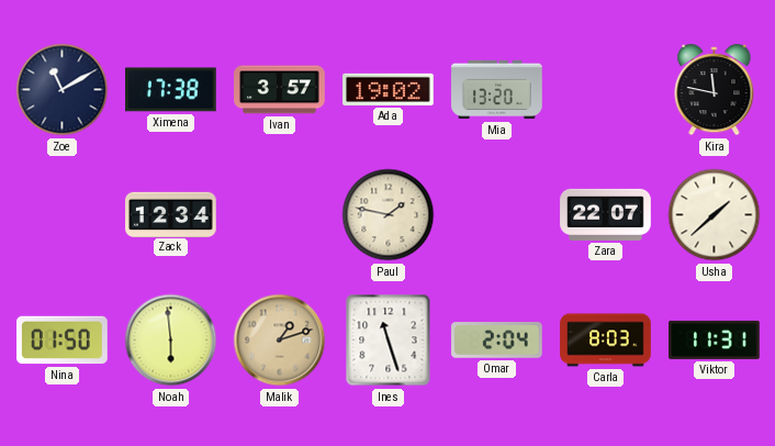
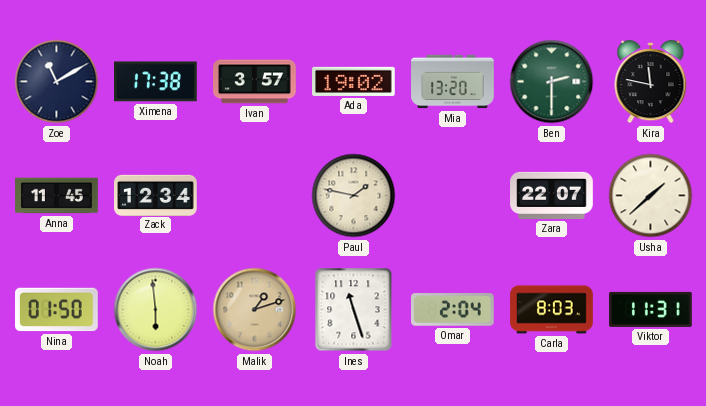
Ben: none -> 2:30
Anna: none -> 11:45
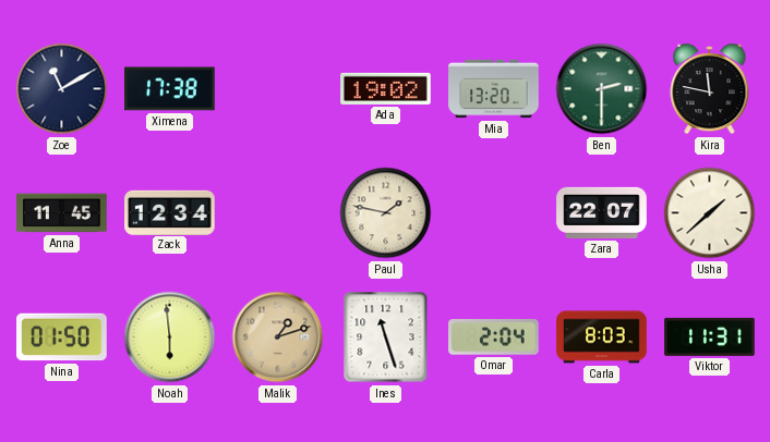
Ivan: 3:57 -> none
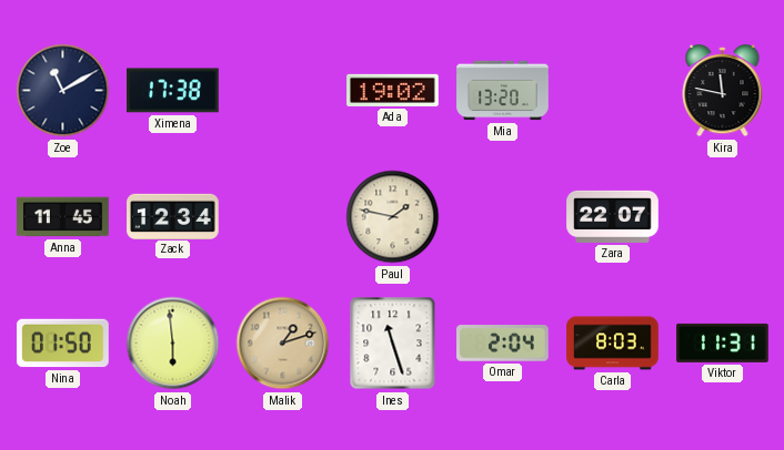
Ben: 2:30 -> none
Usha: 1:38 -> none
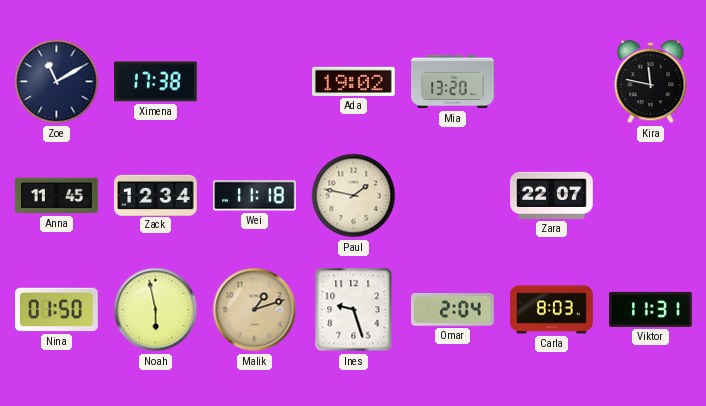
Wei: none -> 11:18
Noah: 5:59 -> 5:58
Ines: 11:27 -> 9:27
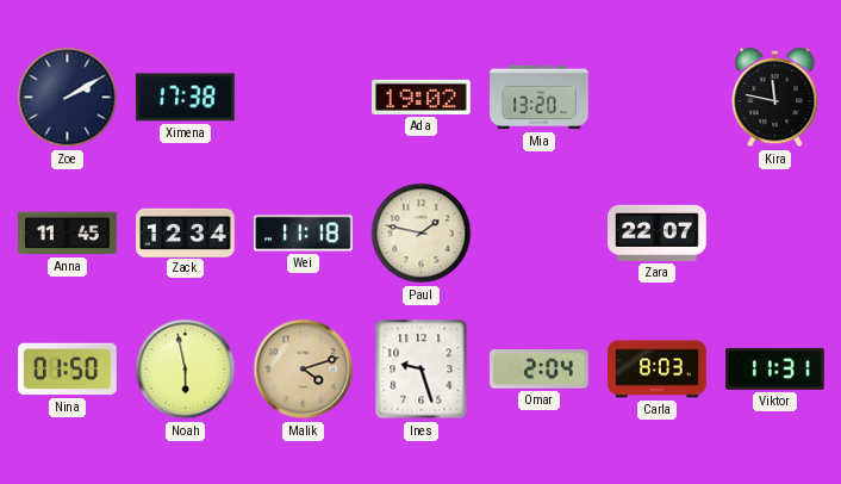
Zoe: 11:10 -> 2:10
Malik: 1:12 -> 4:12
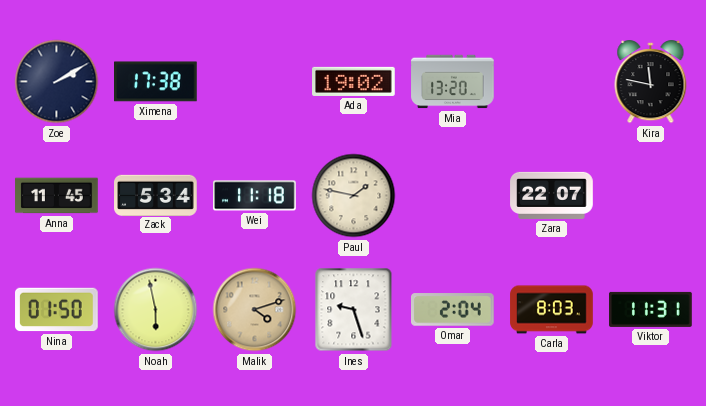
Zack: 12:34 -> 5:34
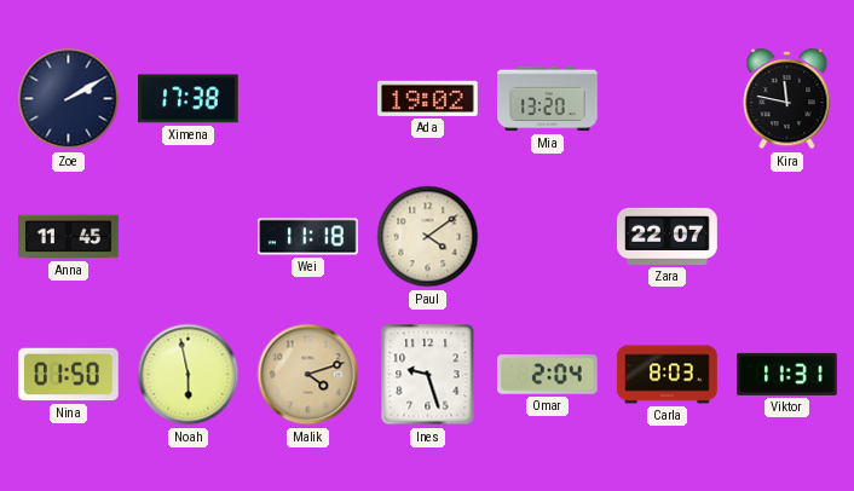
Zack: 5:34 -> none
Paul: 1:47 -> 4:09
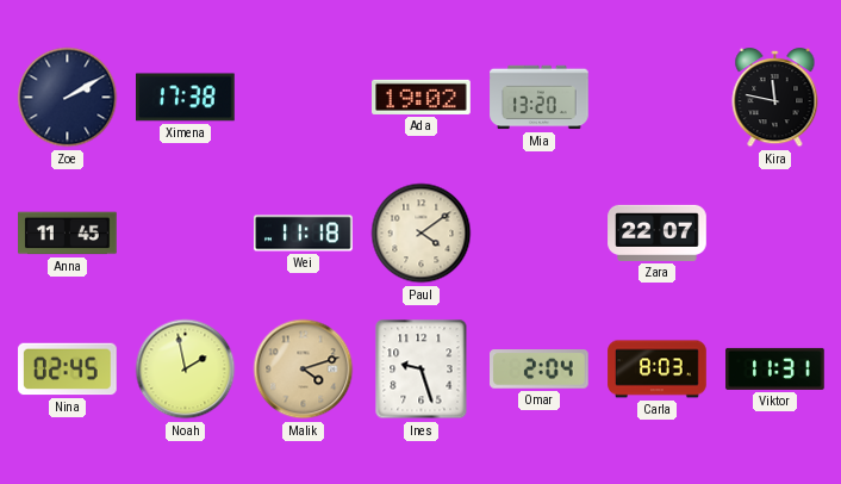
Nina: 01:50 -> 02:45
Noah: 5:58 -> 1:58
